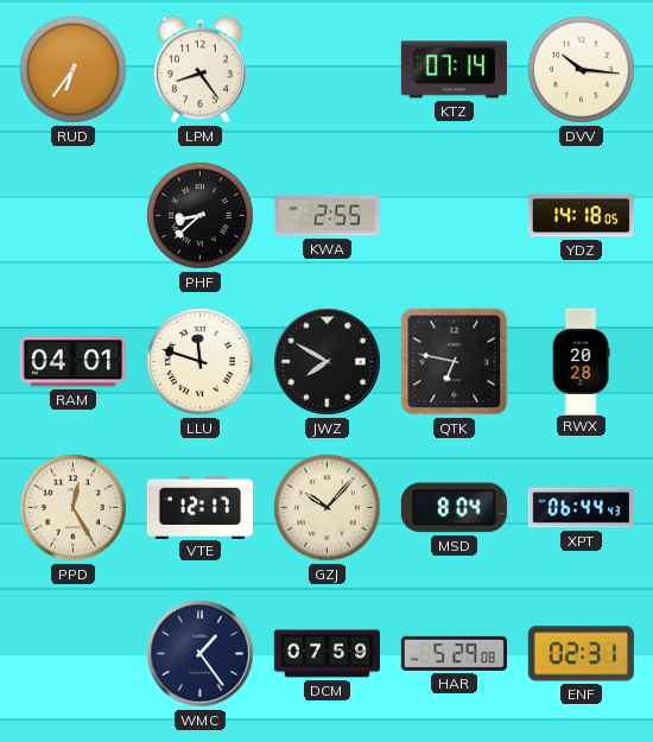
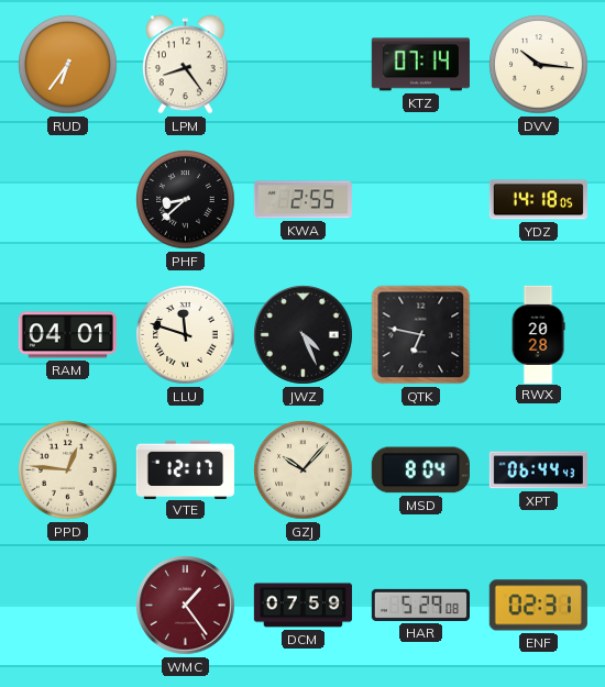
JWZ: 7:50 -> 4:26
PPD: 12:25 -> 12:46
WMC dial: navy -> burgundy
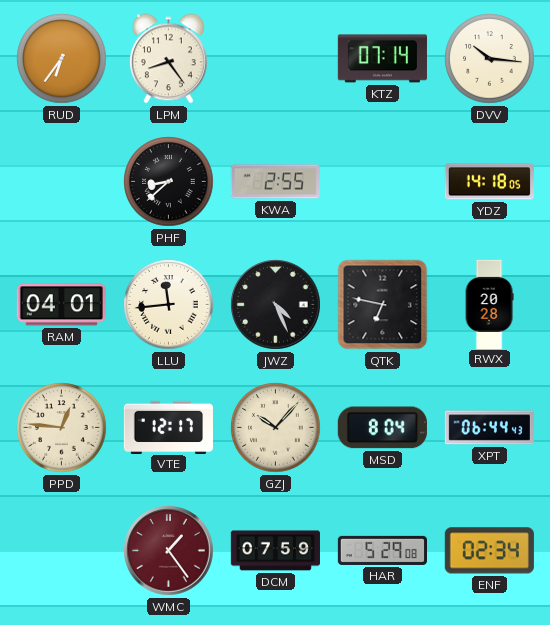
LLU: 11:48 -> 11:44
ENF: 02:31 -> 02:34
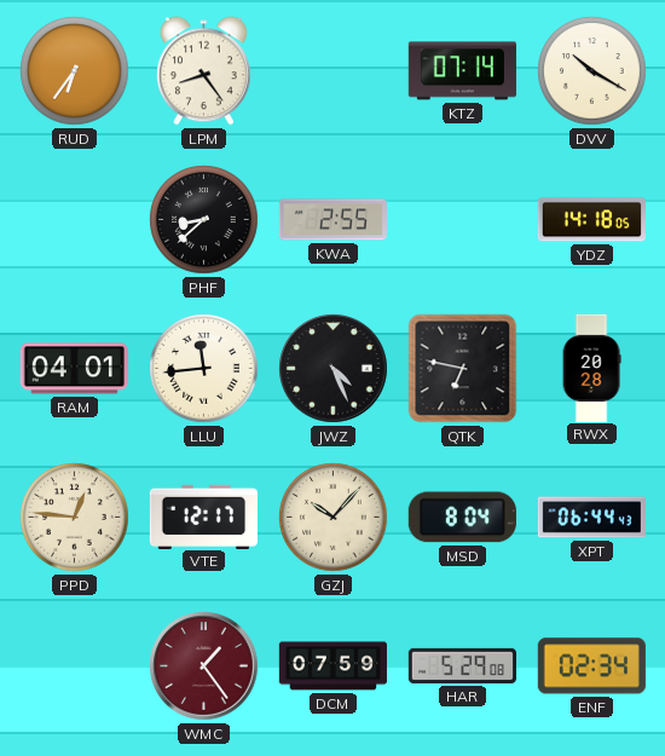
DVV: 10:16 -> 10:20
